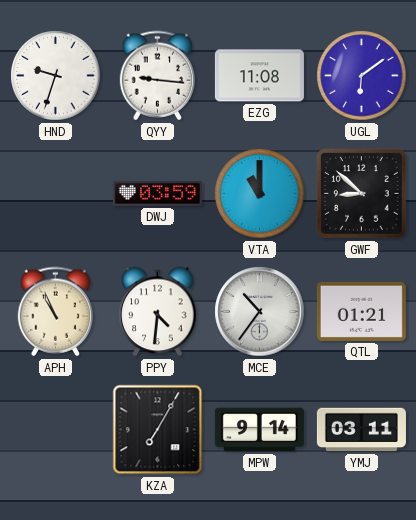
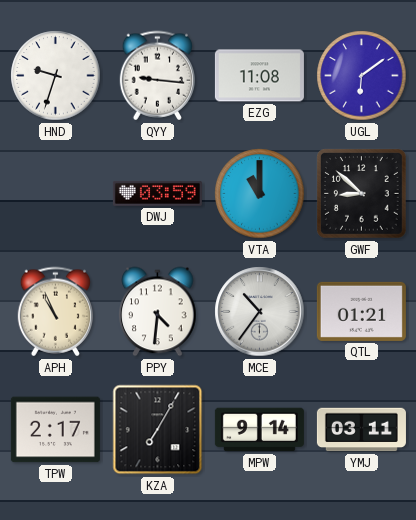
TPW: none -> 2:17
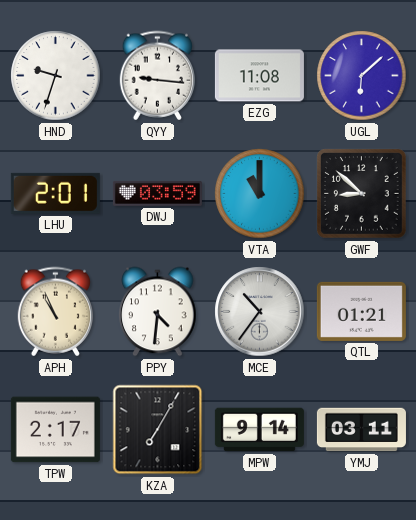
UGL: 6:09 -> 6:08
LHU: none -> 2:01
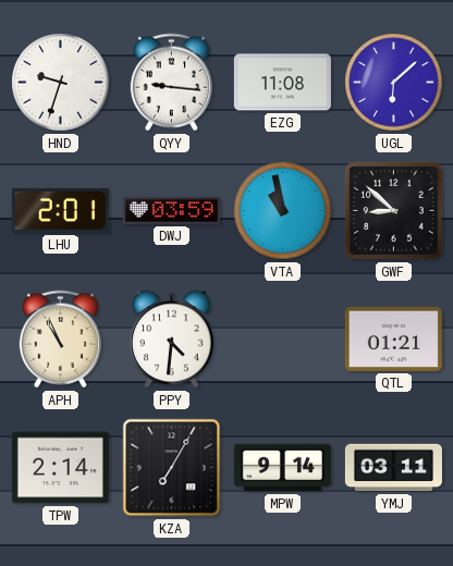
VTA: 11:00 -> 10:58
MCE: 10:36 -> none
TPW: 2:17 -> 2:14
